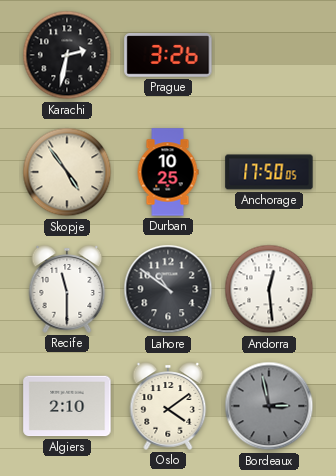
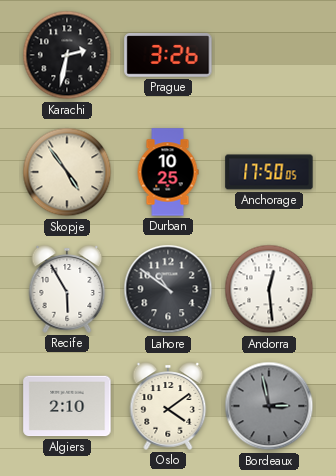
Recife: 11:30 -> 5:55
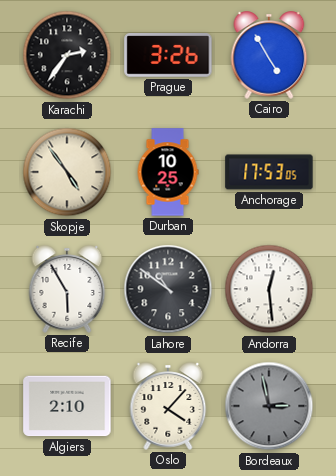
Karachi: 2:32 -> 2:36
Cairo: none -> 4:55
Anchorage: 17:50 -> 17:53
Oslo: 4:09 -> 4:07
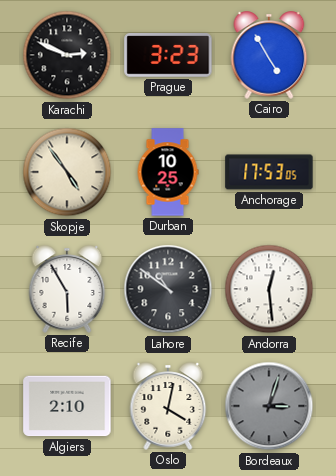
Karachi: 2:36 -> 2:49
Prague: 3:26 -> 3:23
Oslo: 4:07 -> 4:02
Bordeaux: 2:58 -> 3:03
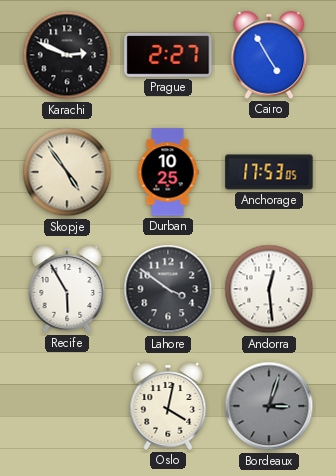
Prague: 3:23 -> 2:27
Lahore: 10:51 -> 3:51
Algiers: 2:10 -> none
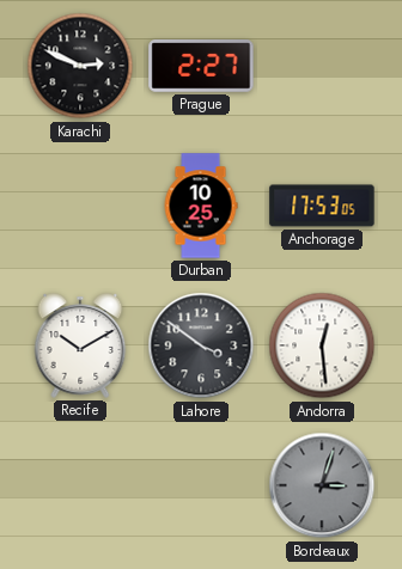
Cairo: 4:55 -> none
Skopje: 4:54 -> none
Recife: 5:55 -> 10:10
Oslo: 4:02 -> none
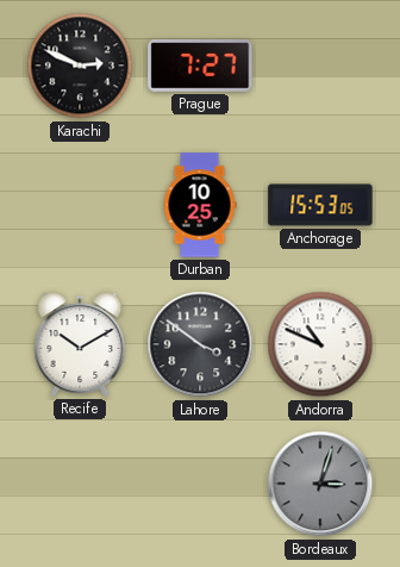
Prague: 2:27 -> 7:27
Anchorage: 17:53 -> 15:53
Andorra: 12:29 -> 10:49
